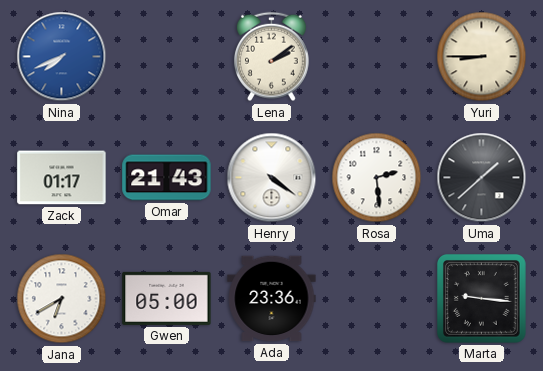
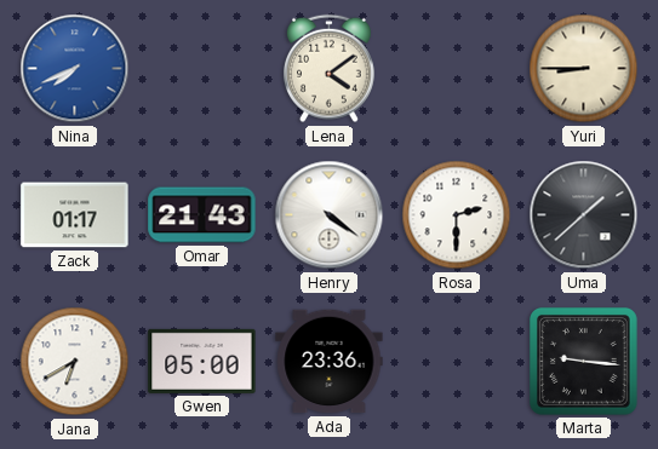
Lena: 2:09 -> 4:09
Rosa: 2:29 -> 2:30
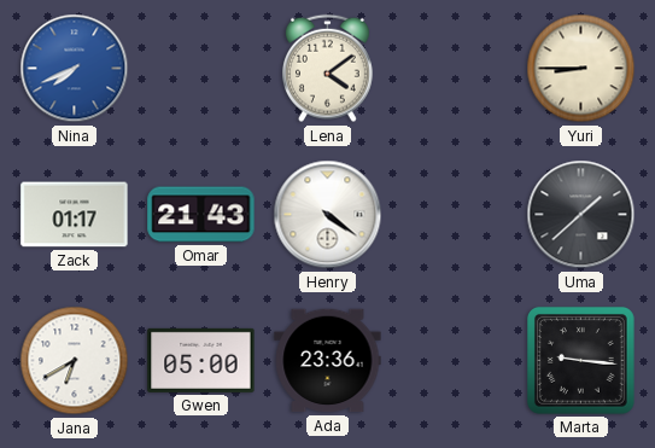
Rosa: 2:30 -> none
